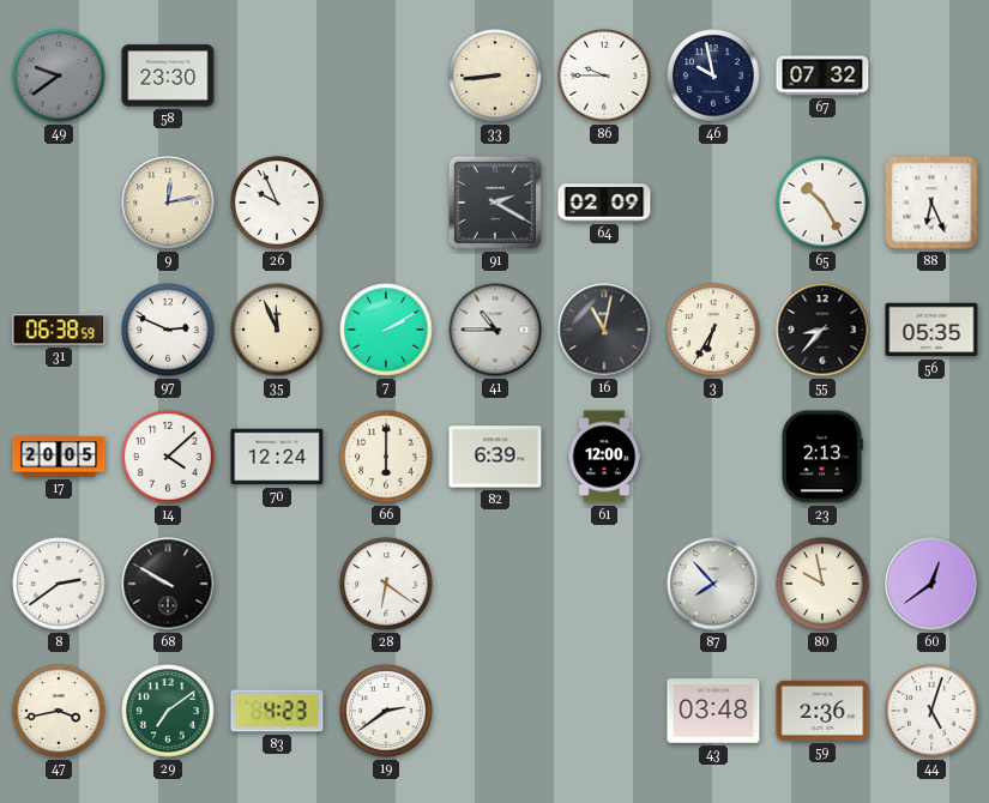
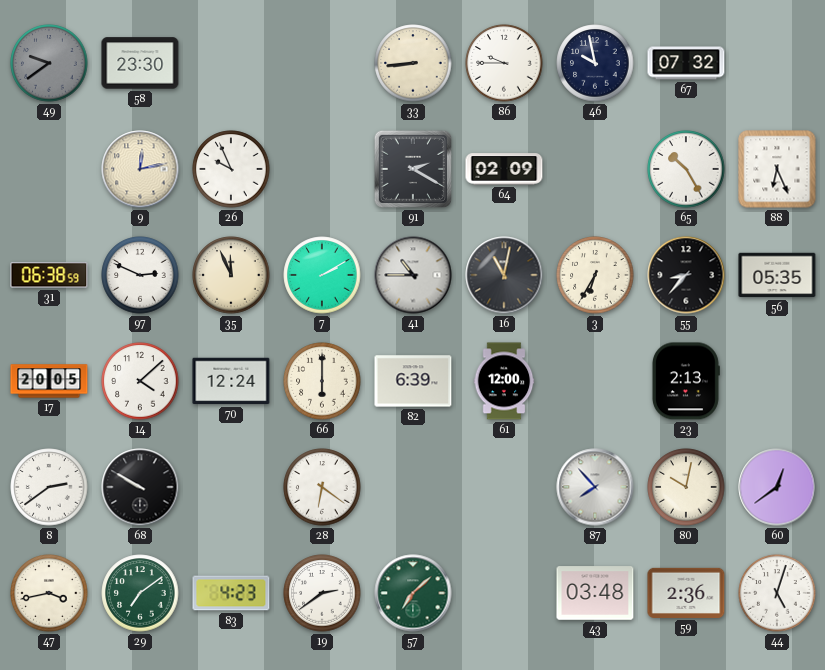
80: 9:58 -> 10:02
57: none -> 7:08
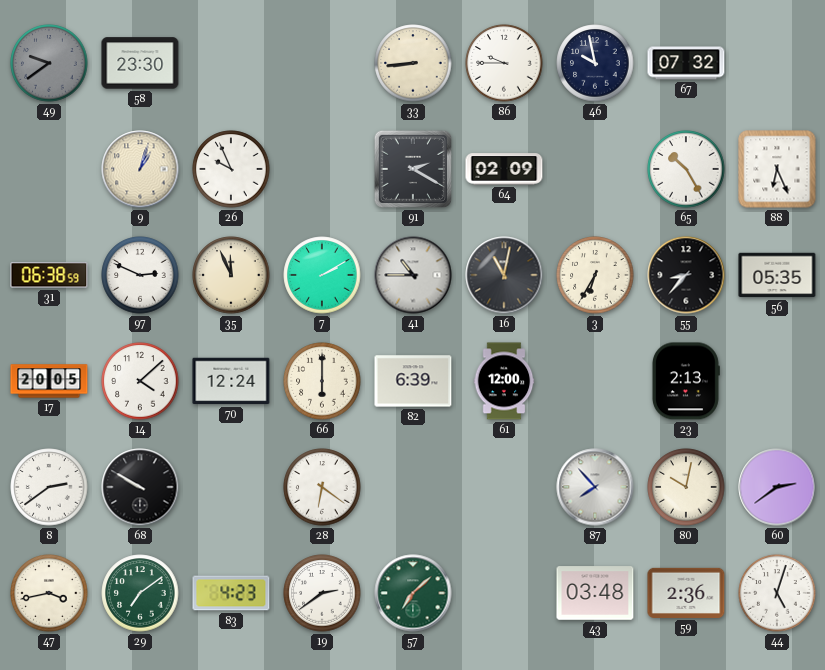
9: 12:13 -> 1:03
60: 12:39 -> 2:39
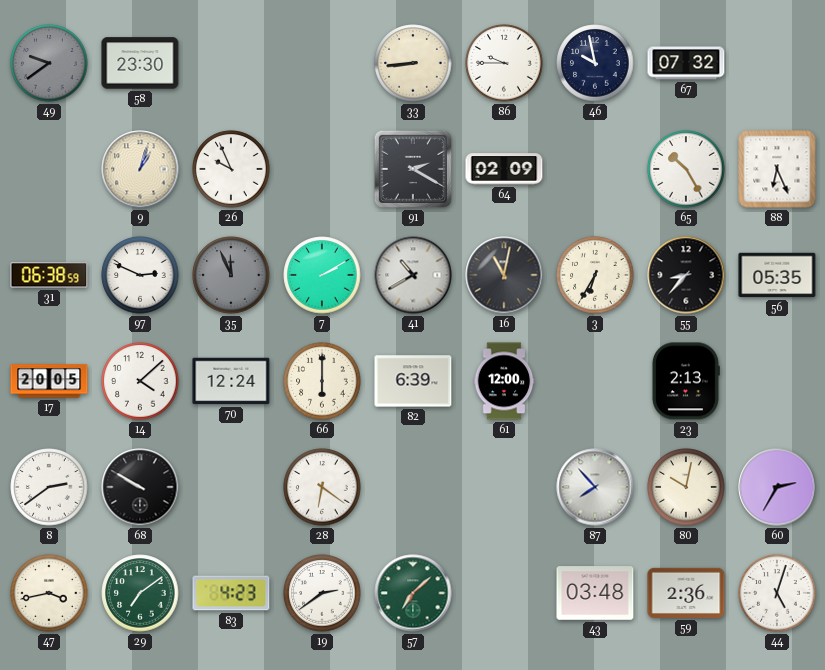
35 dial: cream -> grey
41: 10:45 -> 10:40
60: 2:39 -> 2:35
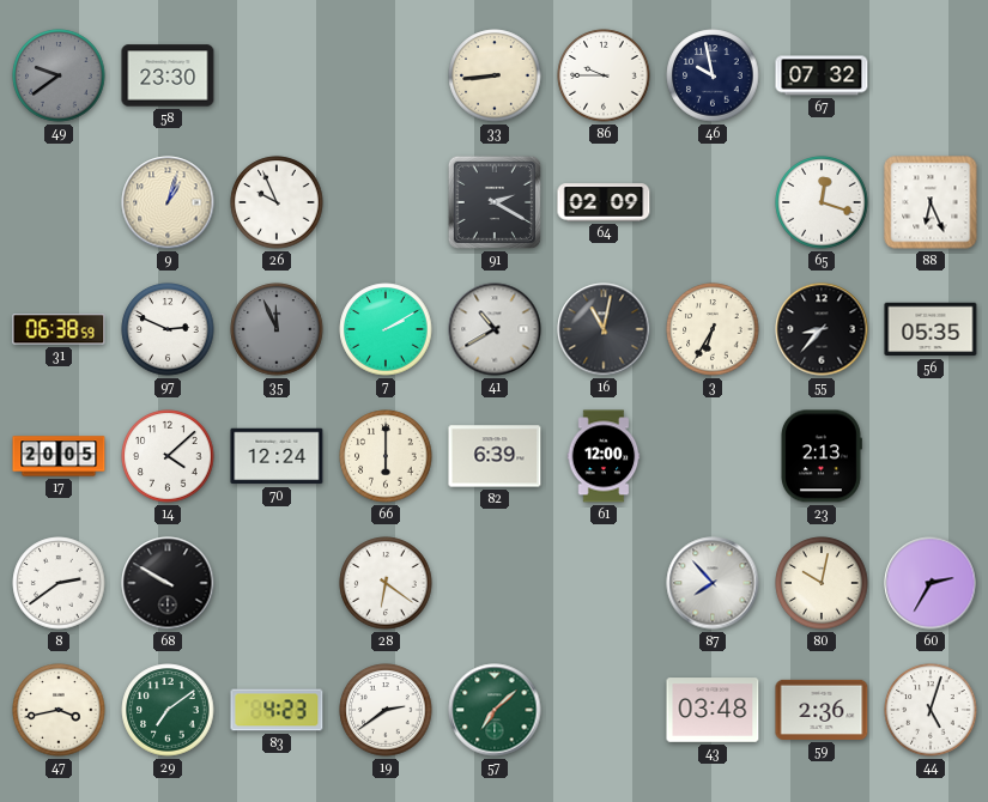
65: 10:25 -> 12:18
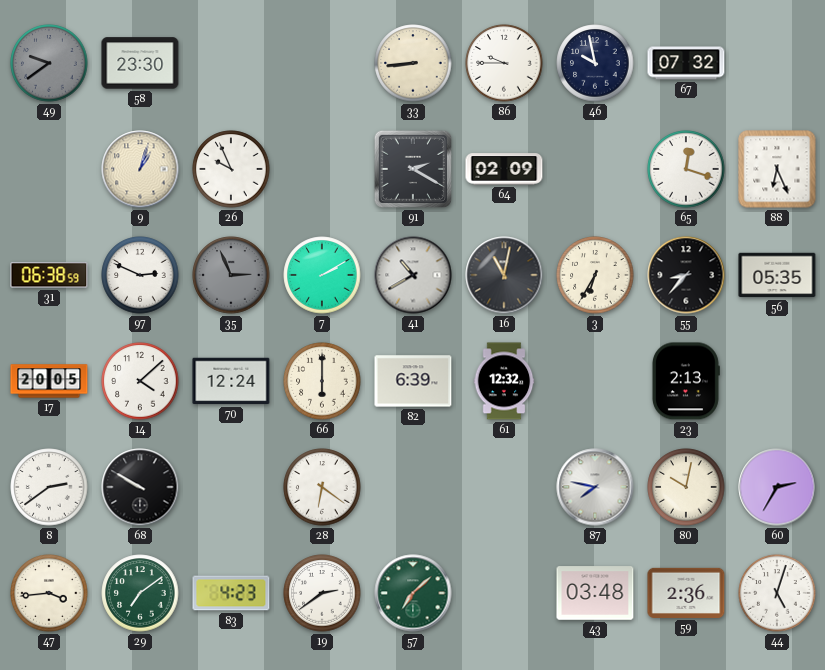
35: 11:56 -> 2:56
61: 12:00 -> 12:32
87: 7:53 -> 7:47
47: 3:43 -> 3:44
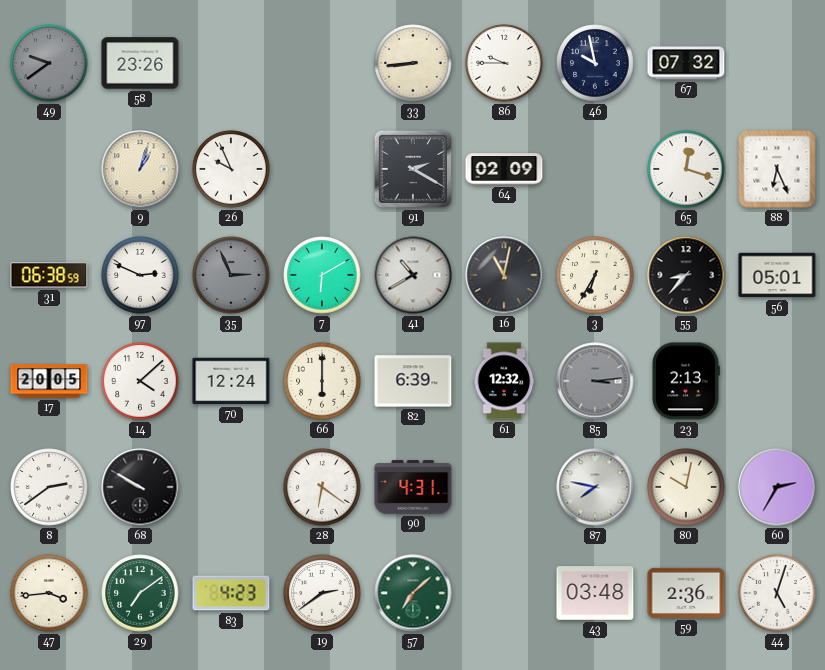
58: 23:30 -> 23:26
7: 2:10 -> 6:10
56: 05:35 -> 05:01
85: none -> 3:14
90: none -> 4:31
